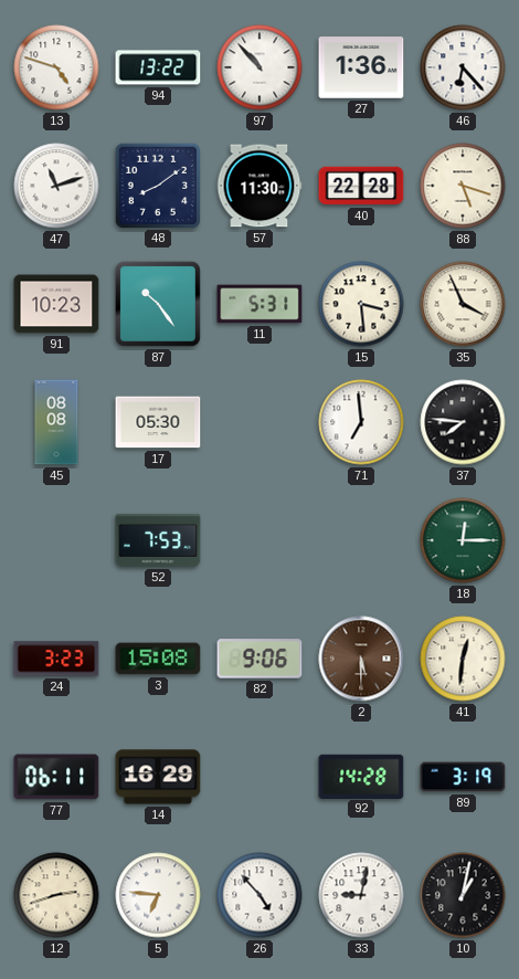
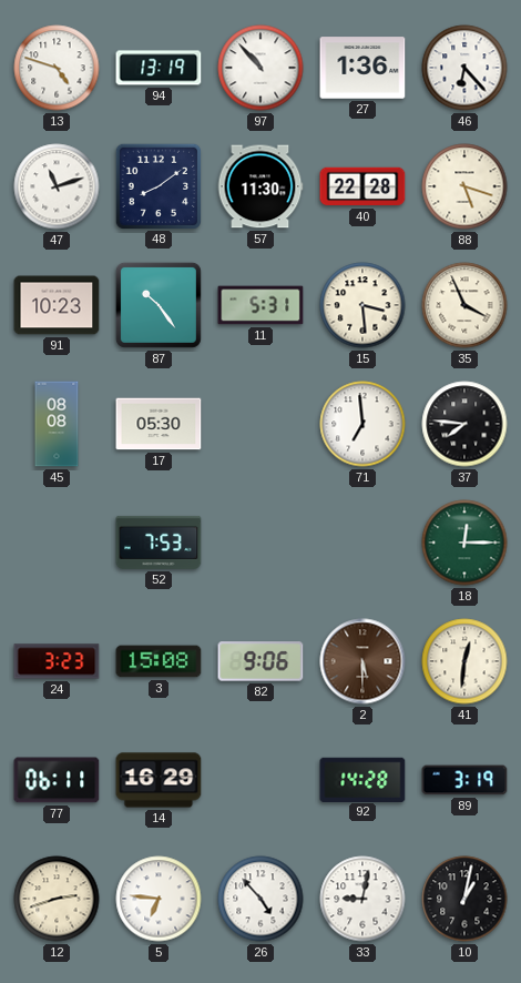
94: 13:22 -> 13:19
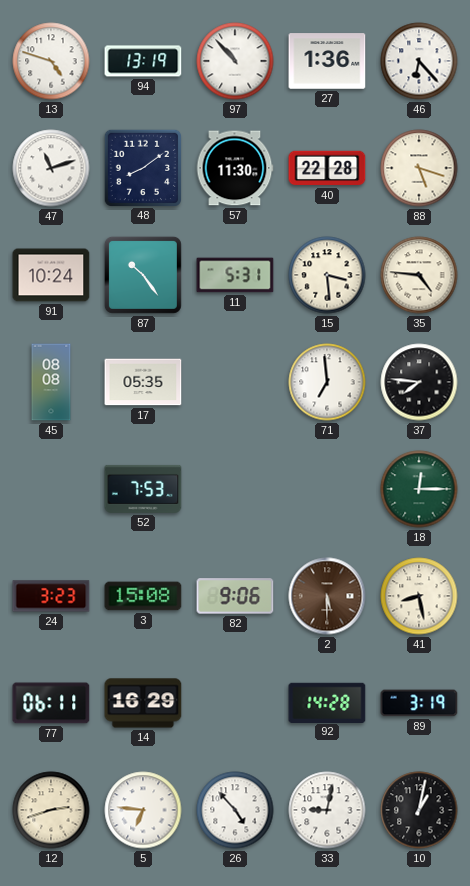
91: 10:23 -> 10:24
35: 3:56 -> 4:46
17: 05:30 -> 05:35
41: 12:31 -> 8:28
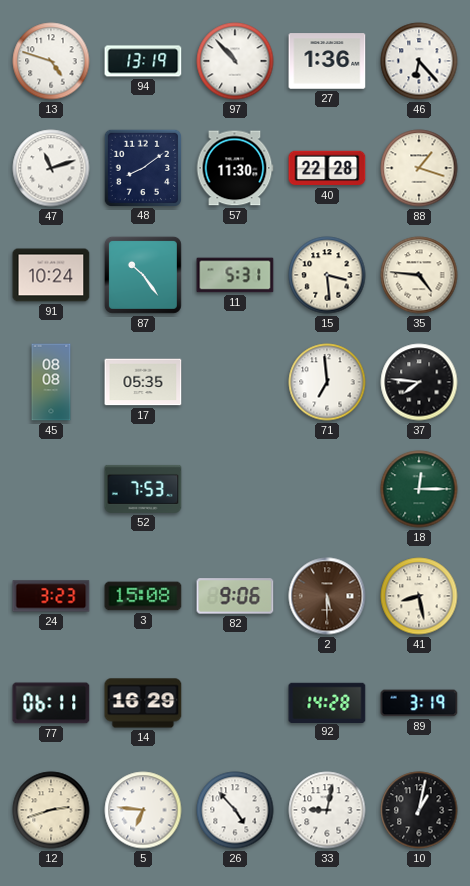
88: 5:18 -> 1:18
